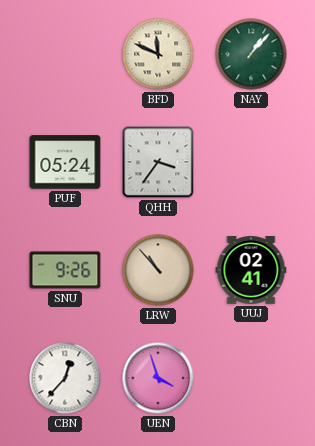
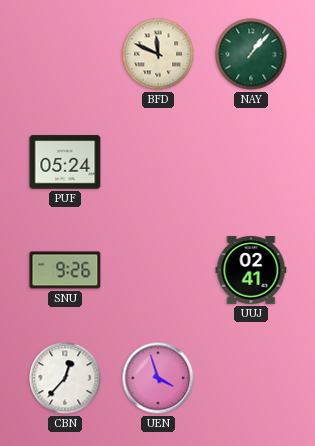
QHH: 3:36 -> none
LRW: 10:53 -> none
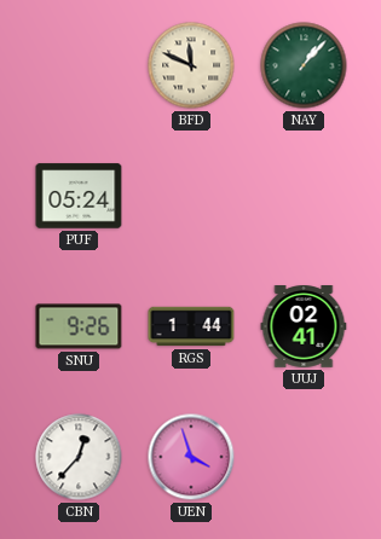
RGS: none -> 1:44
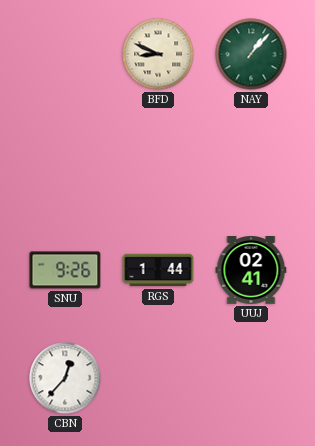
BFD: 11:49 -> 8:49
PUF: 05:24 -> none
UEN: 3:57 -> none
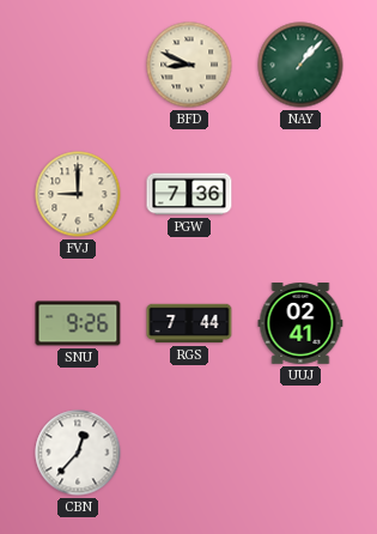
FVJ: none -> 9:00
PGW: none -> 7:36
RGS: 1:44 -> 7:44
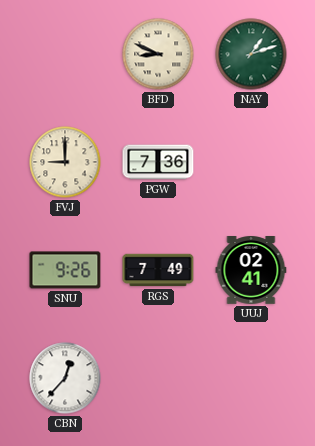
NAY: 1:07 -> 1:12
RGS: 7:44 -> 7:49
